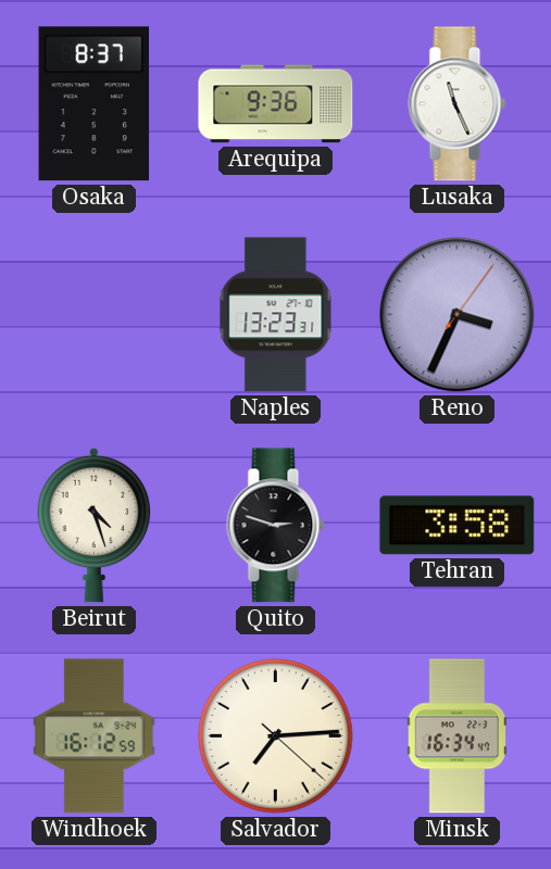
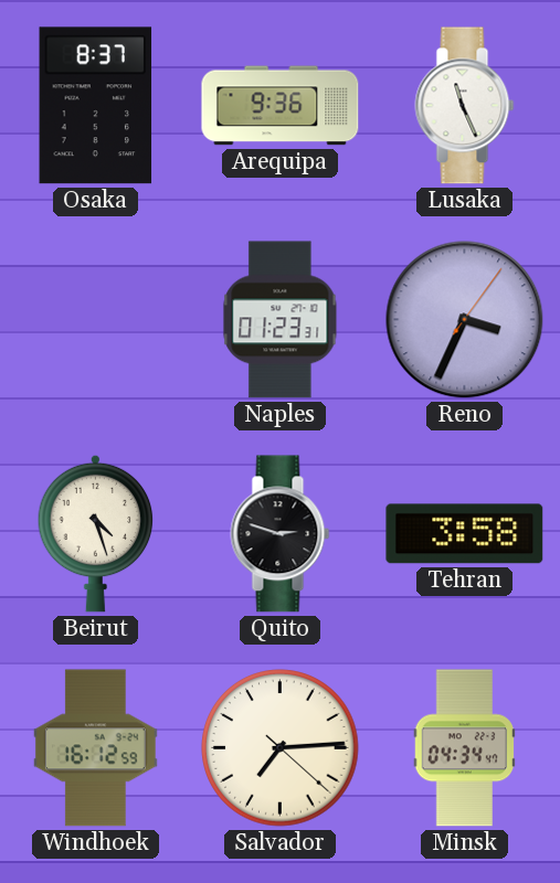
Naples: 13:23 -> 01:23
Minsk: 16:34 -> 04:34
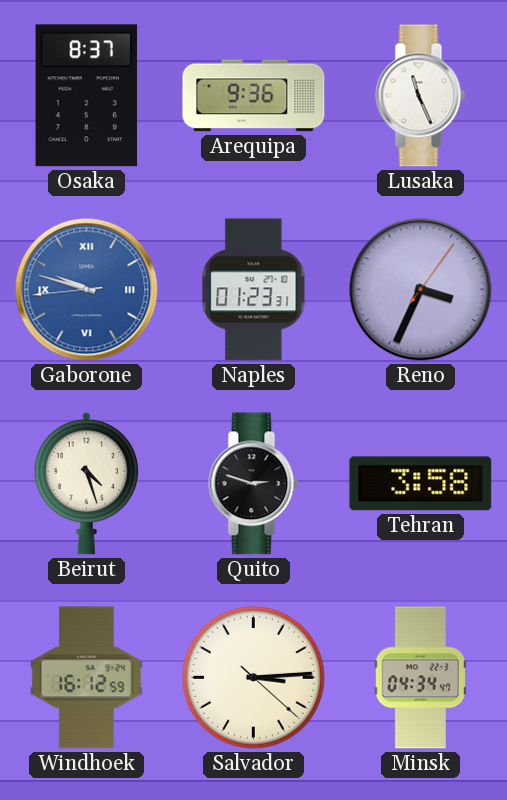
Gaborone: none -> 9:47
Salvador: 7:14 -> 3:14
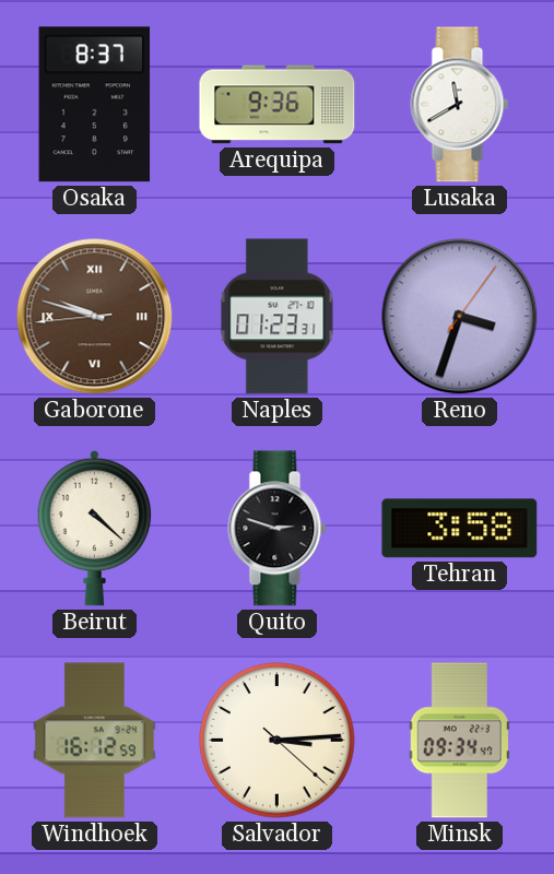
Lusaka: 11:26 -> 11:40
Gaborone dial: blue -> brown
Reno: 3:34 -> 3:33
Beirut: 4:27 -> 4:22
Minsk: 04:34 -> 09:34
